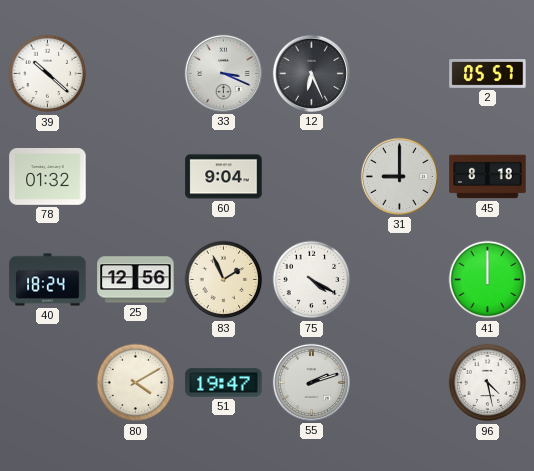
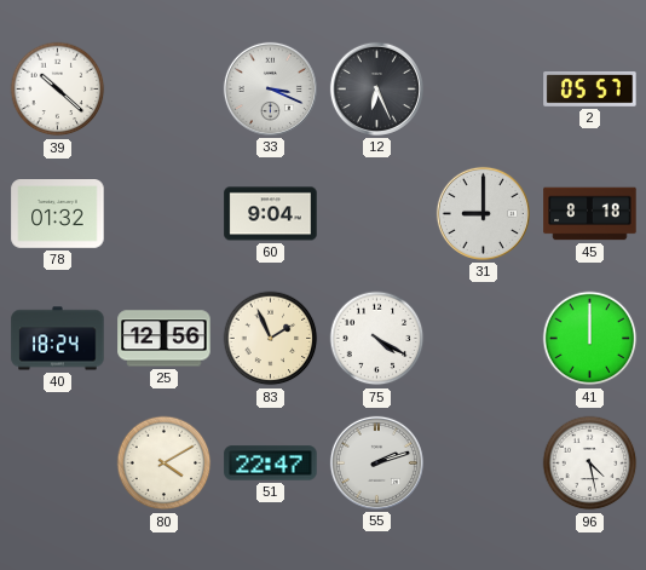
51: 19:47 -> 22:47
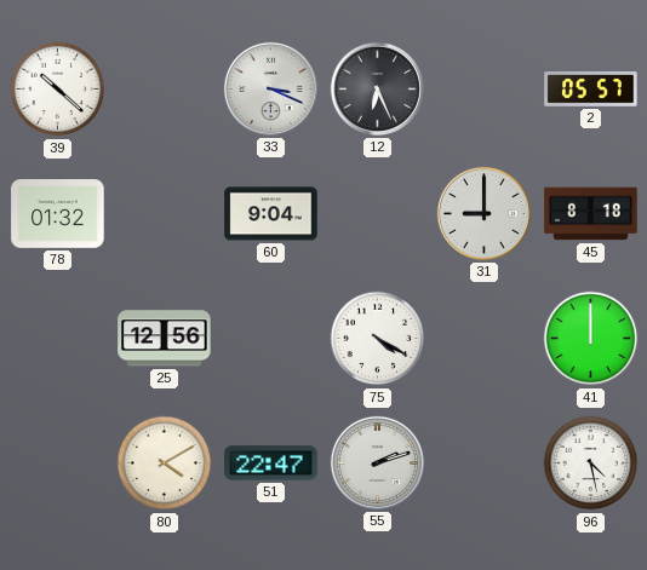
40: 18:24 -> none
83: 1:56 -> none
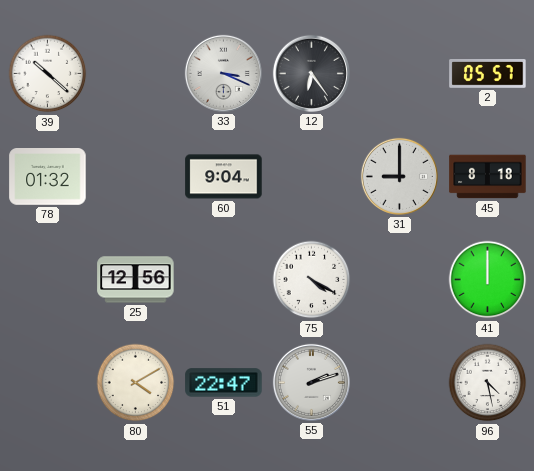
12: 6:26 -> 6:24
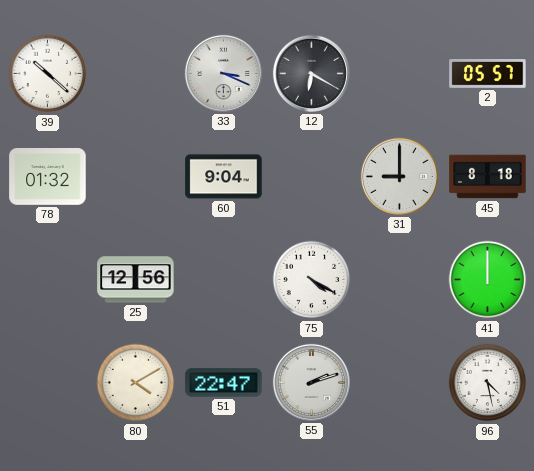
12: 6:24 -> 6:20
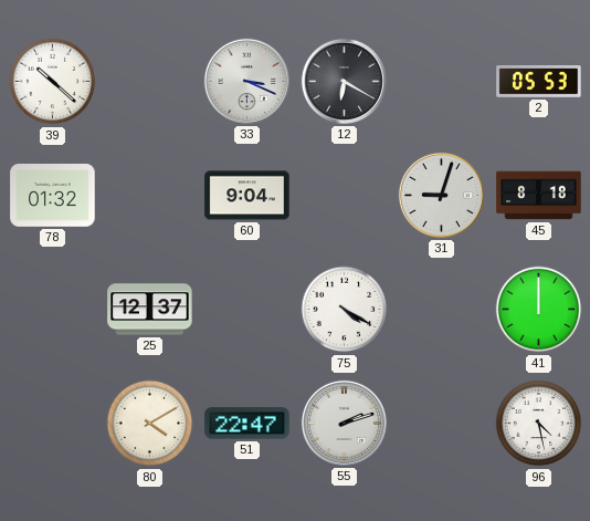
2: 05:57 -> 05:53
31: 9:00 -> 9:03
25: 12:56 -> 12:37
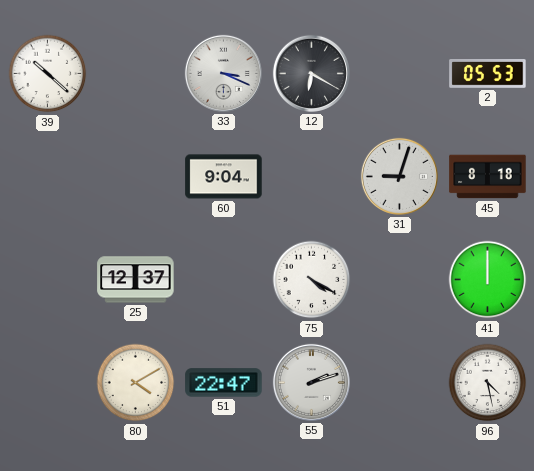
78: 01:32 -> none
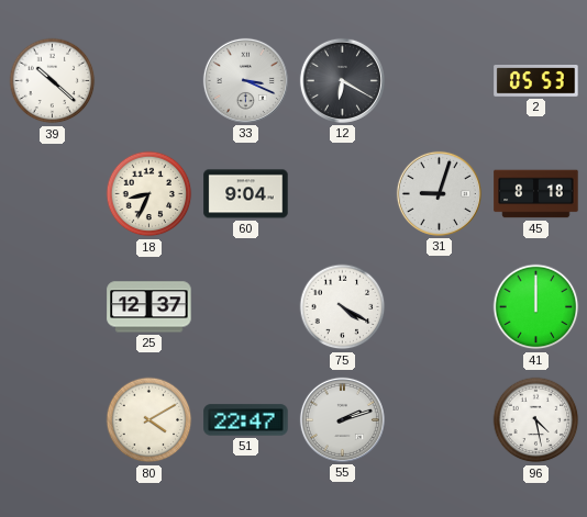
18: none -> 8:34
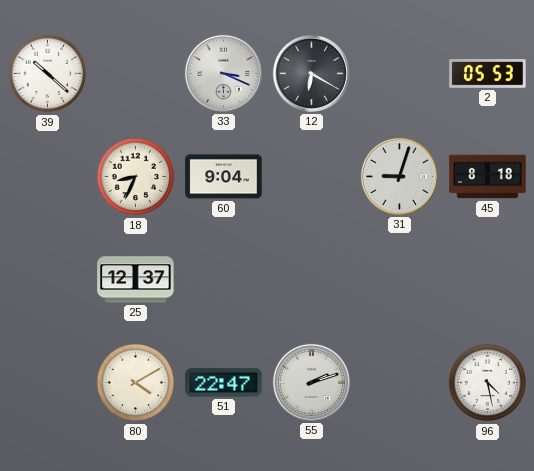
75: 4:20 -> none
41: 12:00 -> none
